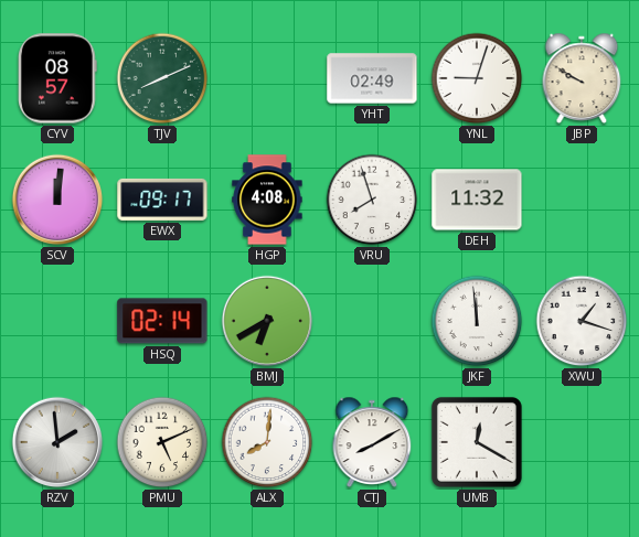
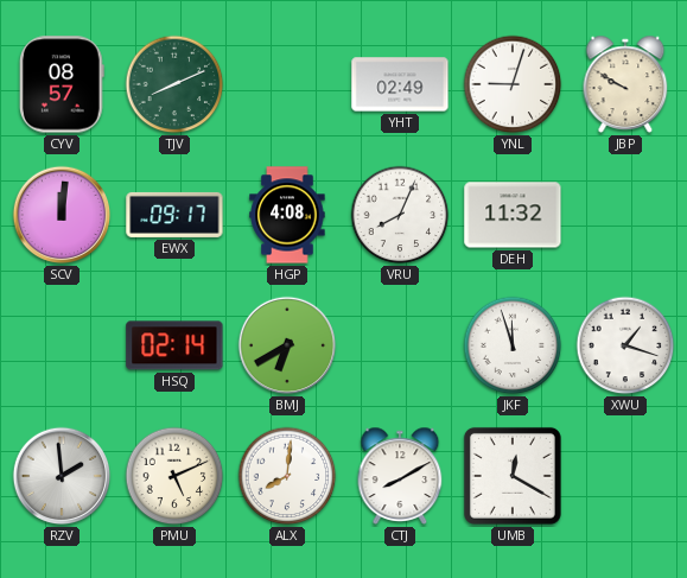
VRU: 7:57 -> 8:04
JKF: 11:59 -> 11:57
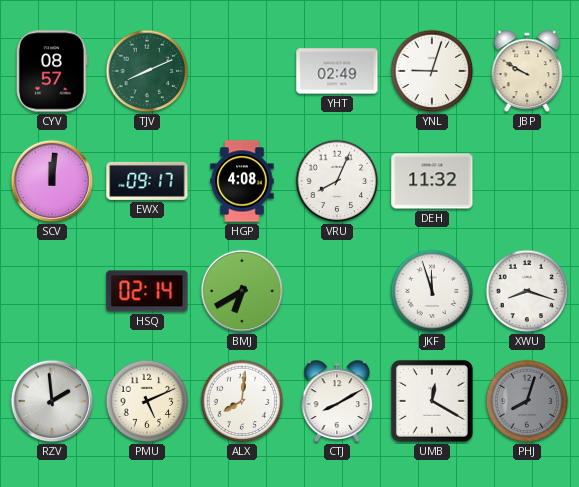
XWU: 1:18 -> 8:18
PHJ: none -> 8:03
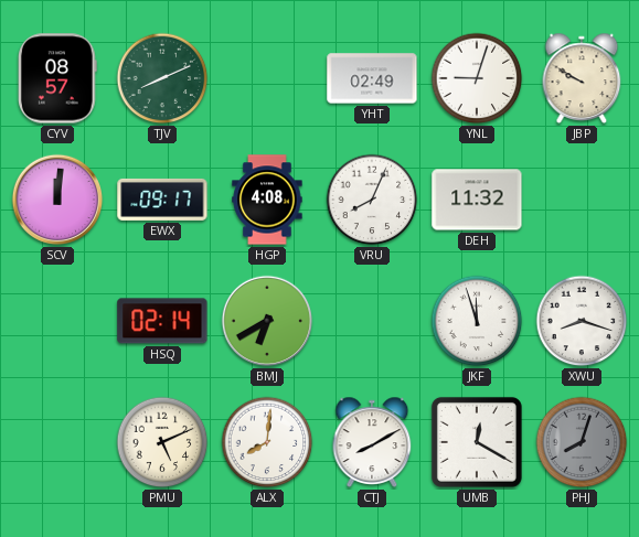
RZV: 1:59 -> none
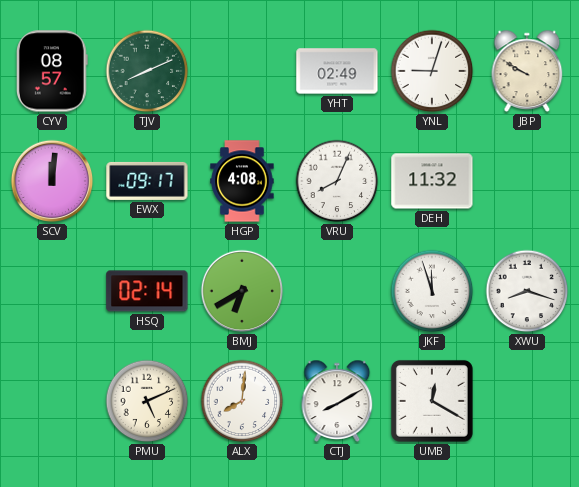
PHJ: 8:03 -> none
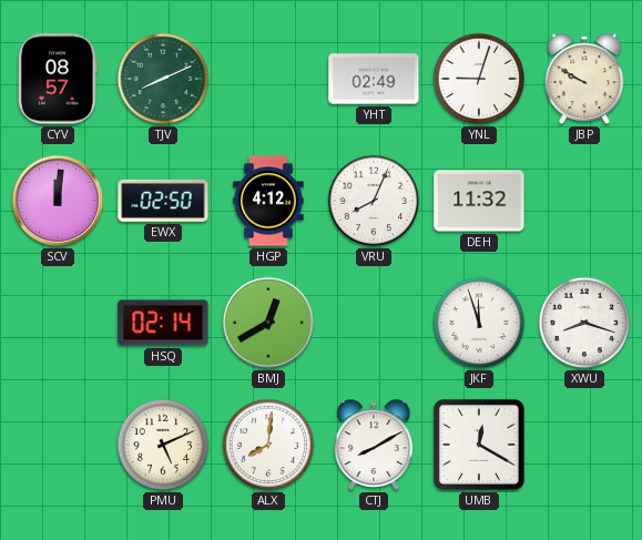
EWX: 09:17 -> 02:50
HGP: 4:08 -> 4:12
BMJ: 6:40 -> 12:40
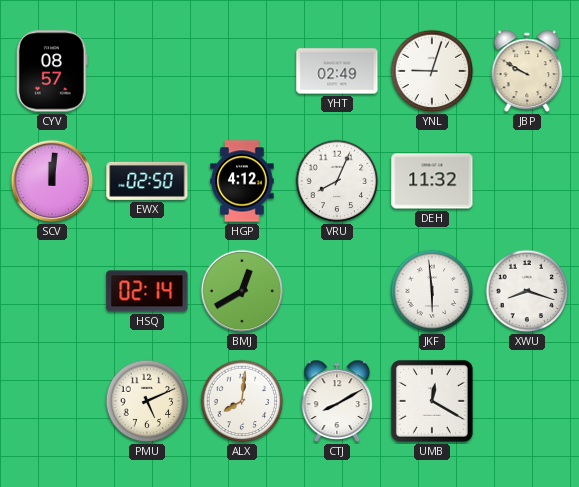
TJV: 8:11 -> none
JKF: 11:57 -> 5:59
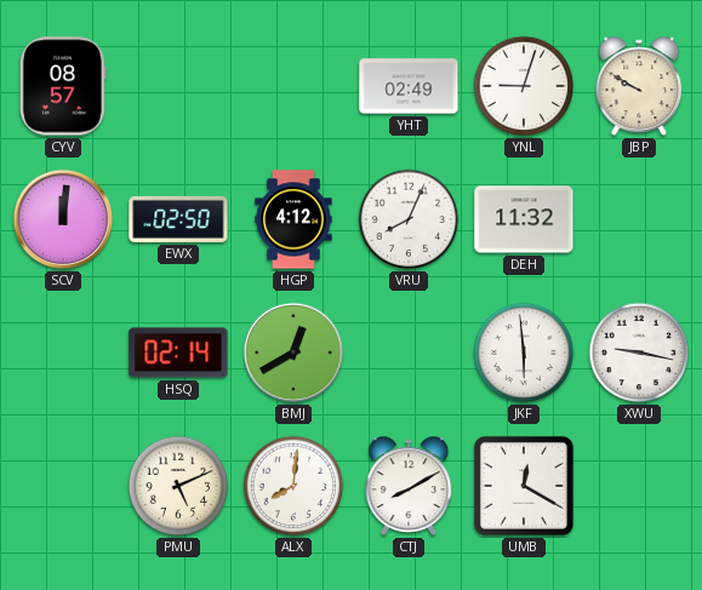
XWU: 8:18 -> 9:17
